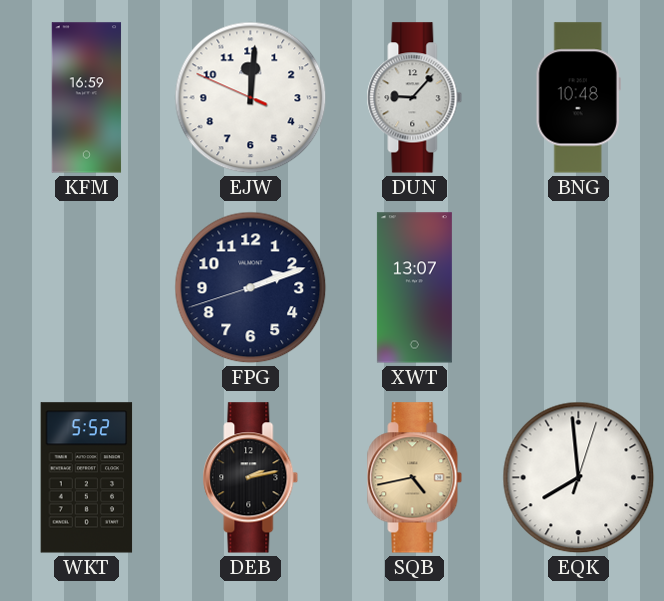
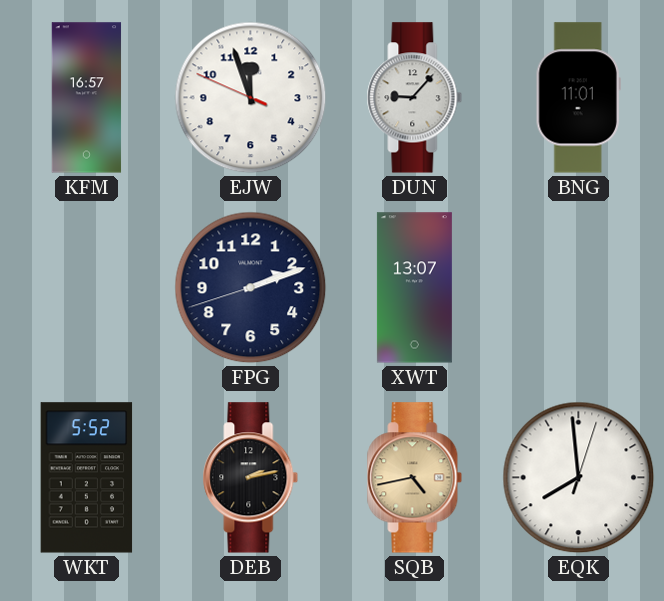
KFM: 16:59 -> 16:57
EJW: 12:00 -> 11:56
BNG: 10:48 -> 11:01
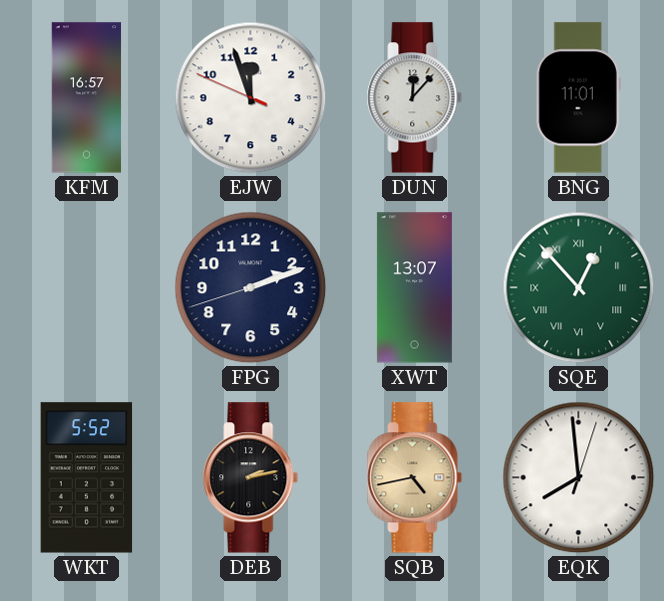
DUN: 9:07 -> 12:07
SQE: none -> 12:53
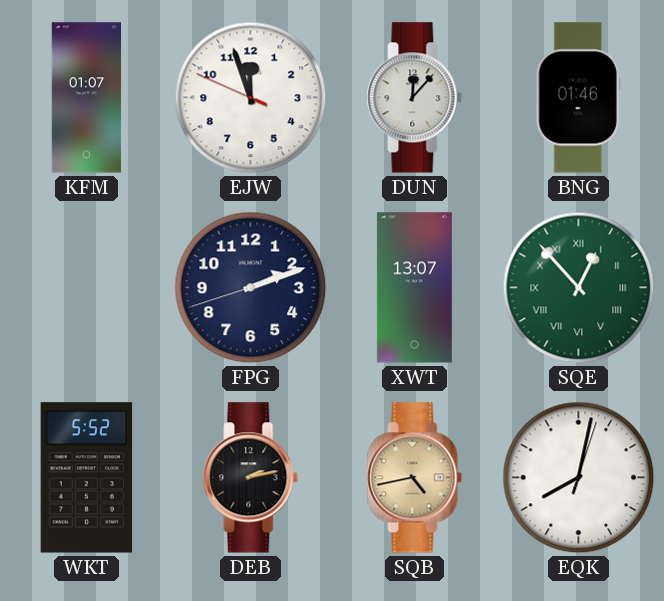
KFM: 16:57 -> 01:07
BNG: 11:01 -> 01:46
EQK: 7:59 -> 8:02
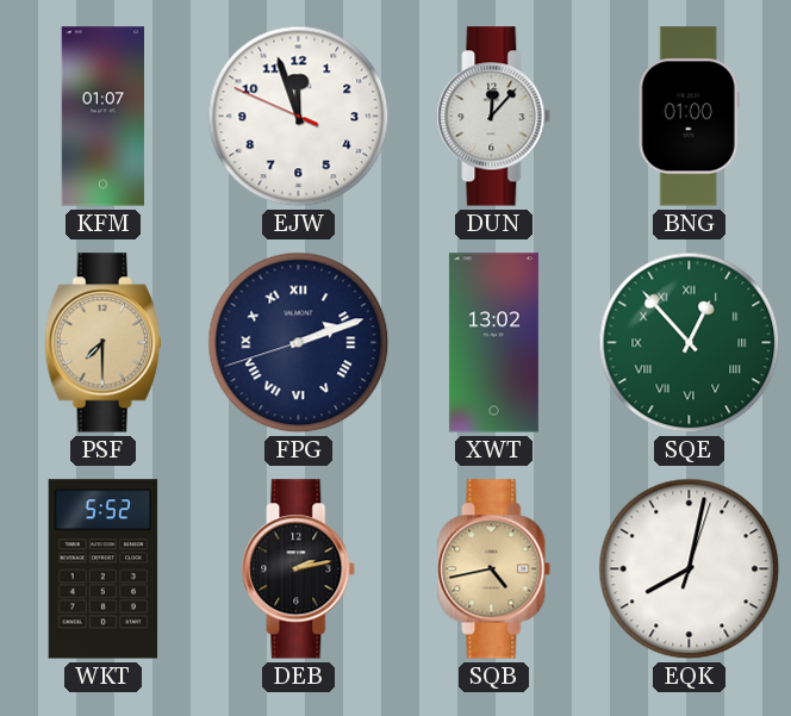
BNG: 01:46 -> 01:00
PSF: none -> 7:30
FPG numerals: Arabic -> Roman
XWT: 13:07 -> 13:02
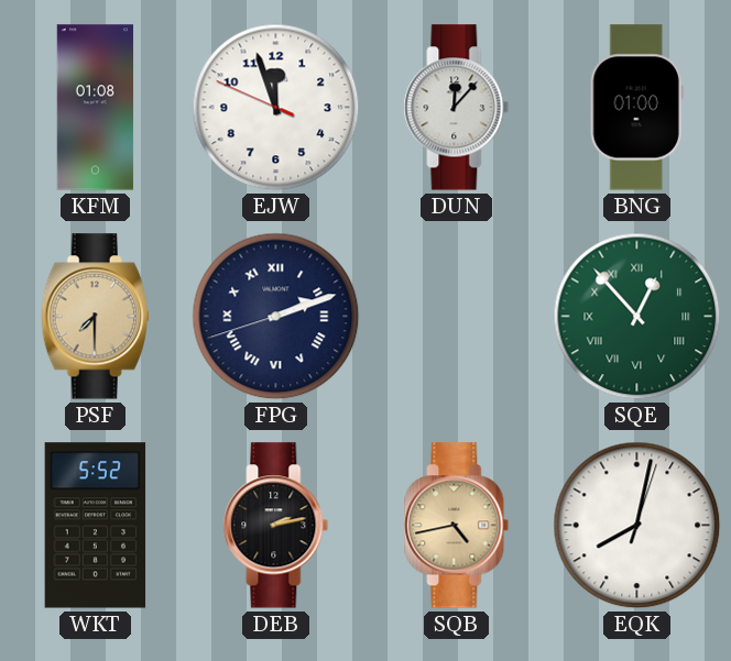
KFM: 01:07 -> 01:08
XWT: 13:02 -> none
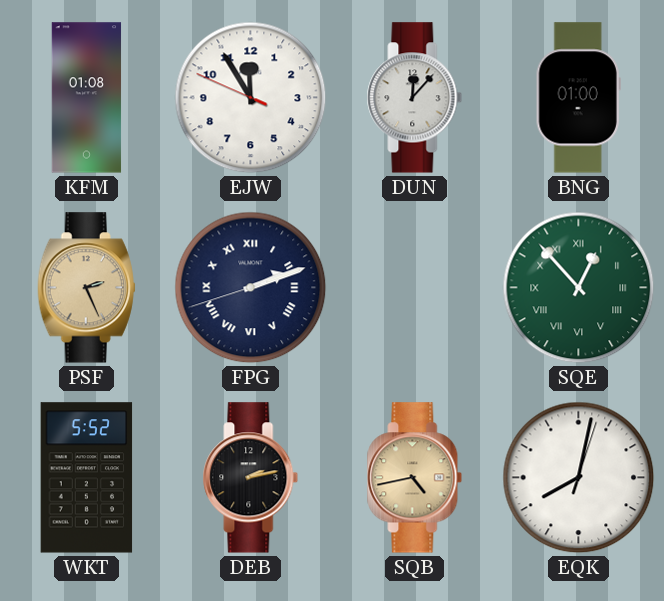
EJW: 11:56 -> 11:54
PSF: 7:30 -> 2:26
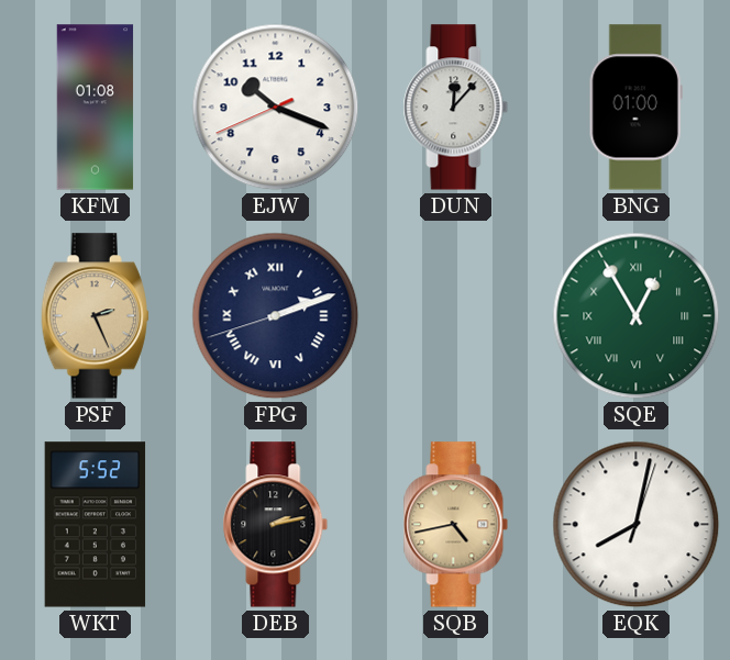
EJW: 11:54 -> 10:18
SQE: 12:53 -> 12:55
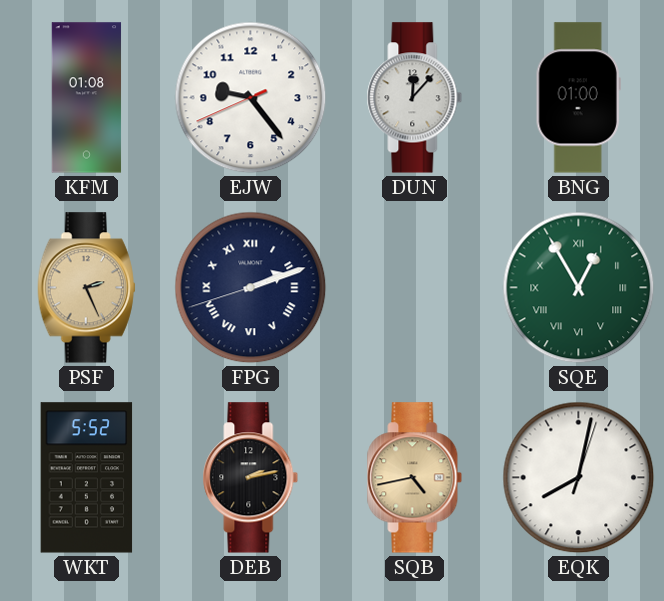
EJW: 10:18 -> 9:23
